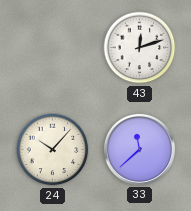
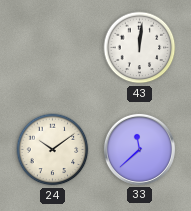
43: 12:12 -> 12:01
24: 10:07 -> 10:09
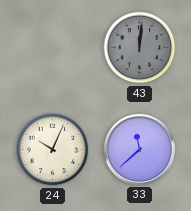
43 dial: white -> grey
24: 10:09 -> 10:04
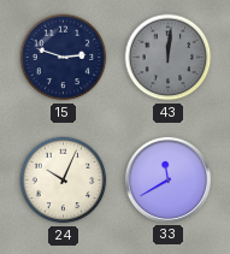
15: none -> 2:48
33: 11:38 -> 11:40
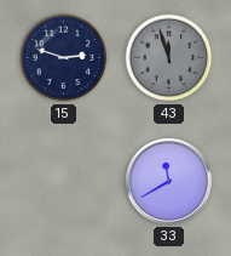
43: 12:01 -> 11:57
24: 10:04 -> none
